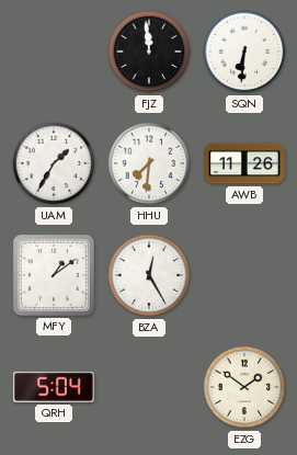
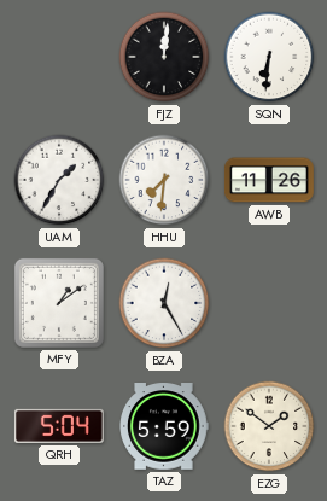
FJZ: 11:59 -> 12:01
TAZ: none -> 5:59
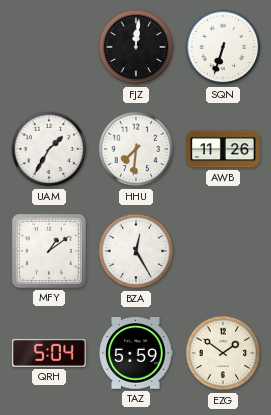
SQN: 6:31 -> 6:33
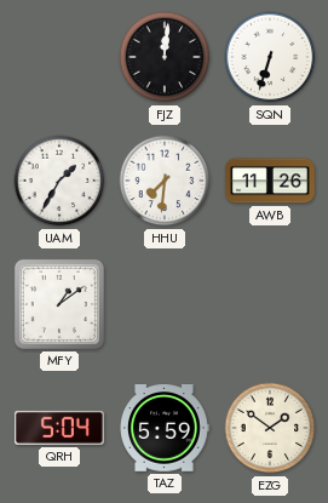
BZA: 12:25 -> none
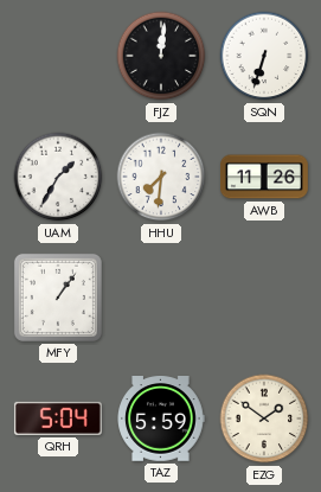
MFY: 1:09 -> 1:06
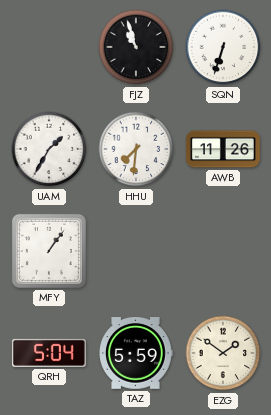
FJZ: 12:01 -> 10:57
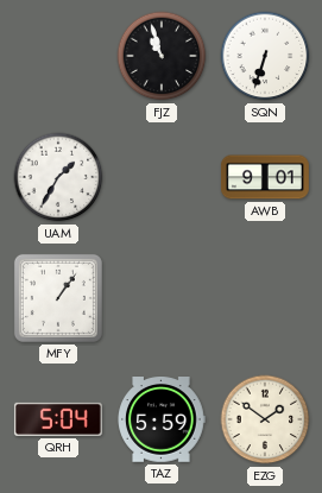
HHU: 7:31 -> none
AWB: 11:26 -> 9:01
